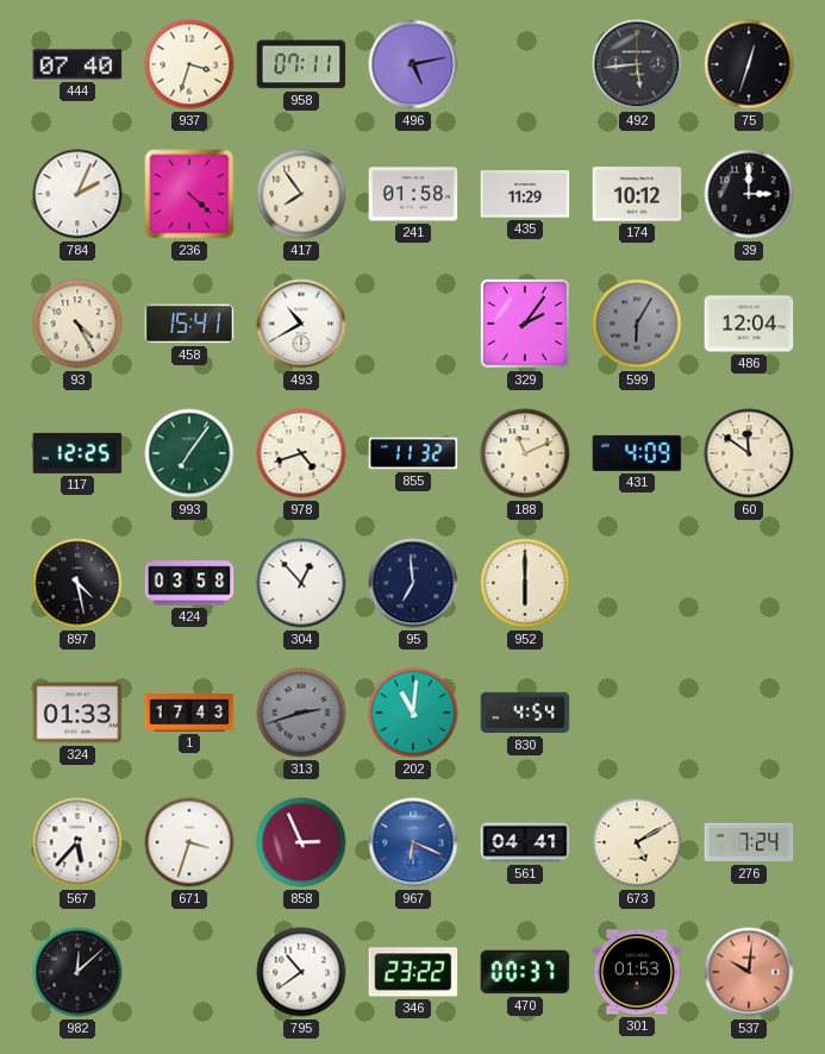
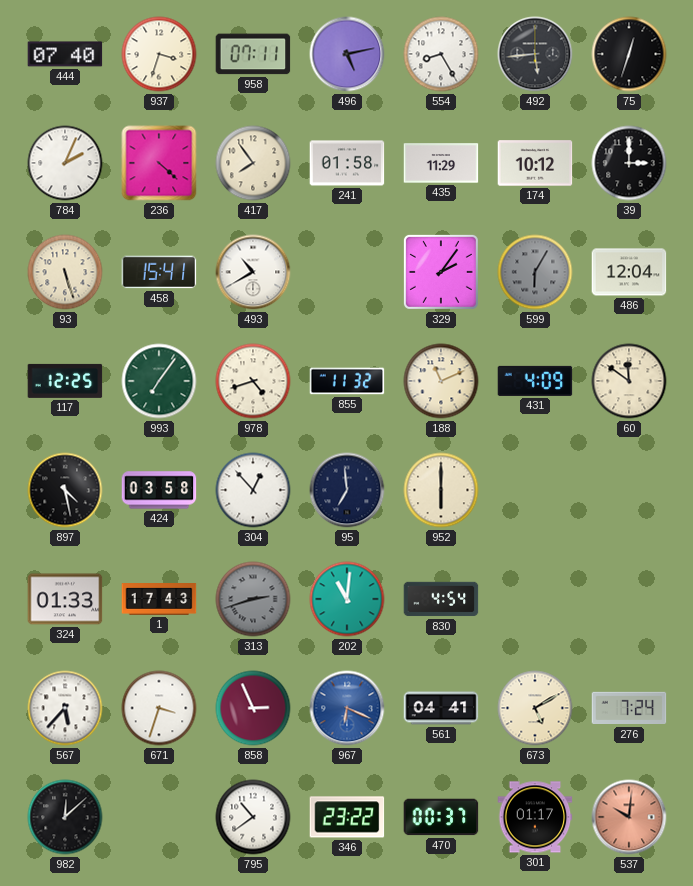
554: none -> 8:25
93: 4:25 -> 5:27
301: 01:53 -> 01:17
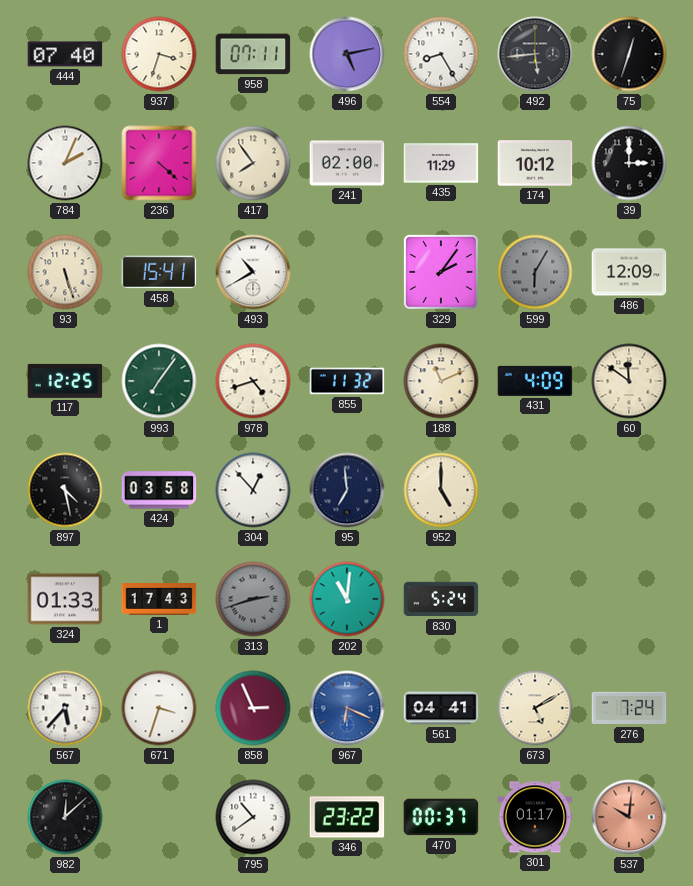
241: 01:58 -> 02:00
486: 12:04 -> 12:09
952: 6:00 -> 5:00
830: 4:54 -> 5:24
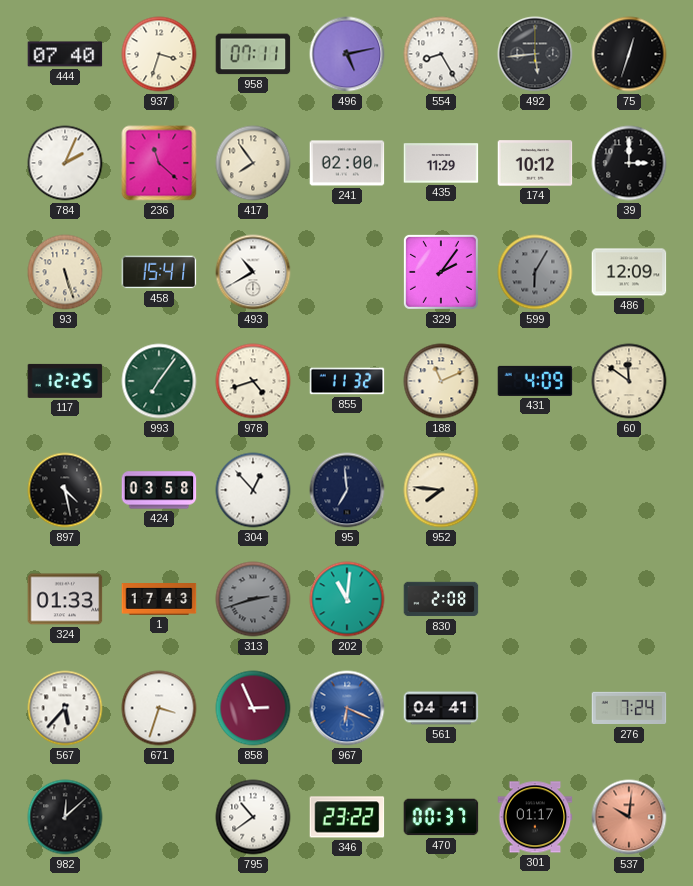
236: 4:22 -> 11:22
952: 5:00 -> 7:46
830: 5:24 -> 2:08
673: 5:10 -> none
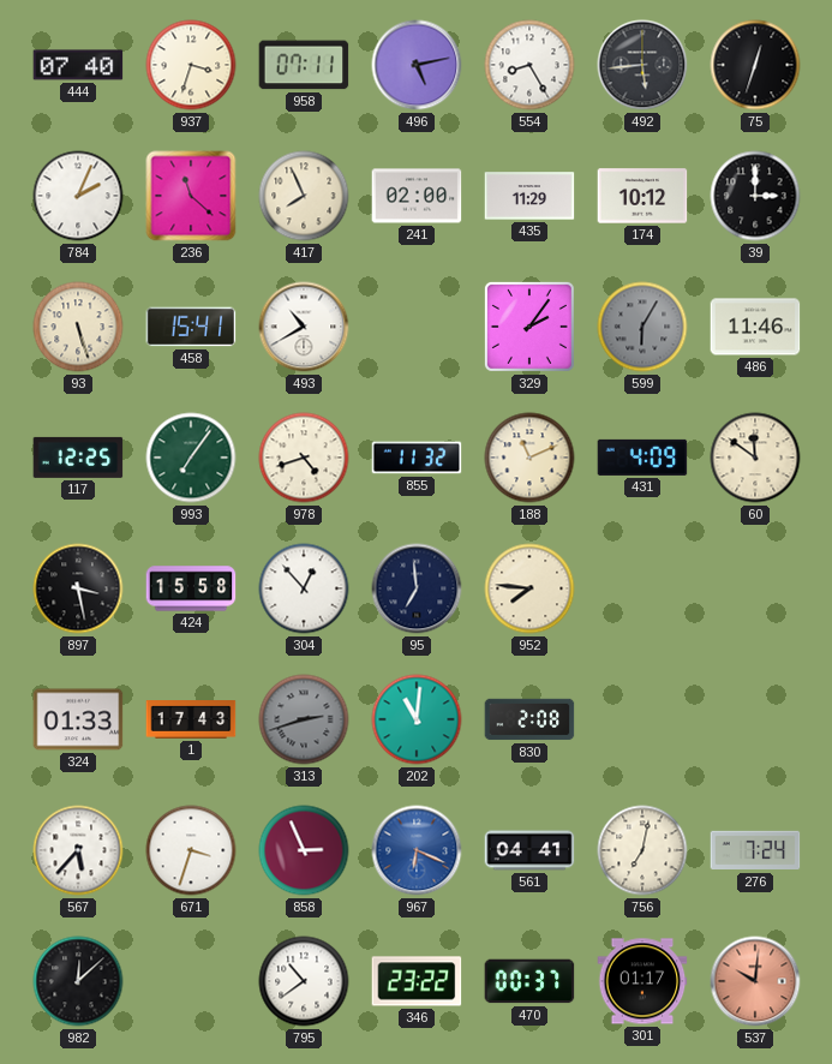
417: 7:54 -> 7:56
486: 12:09 -> 11:46
897: 4:28 -> 3:28
424: 03:58 -> 15:58
756: none -> 7:02
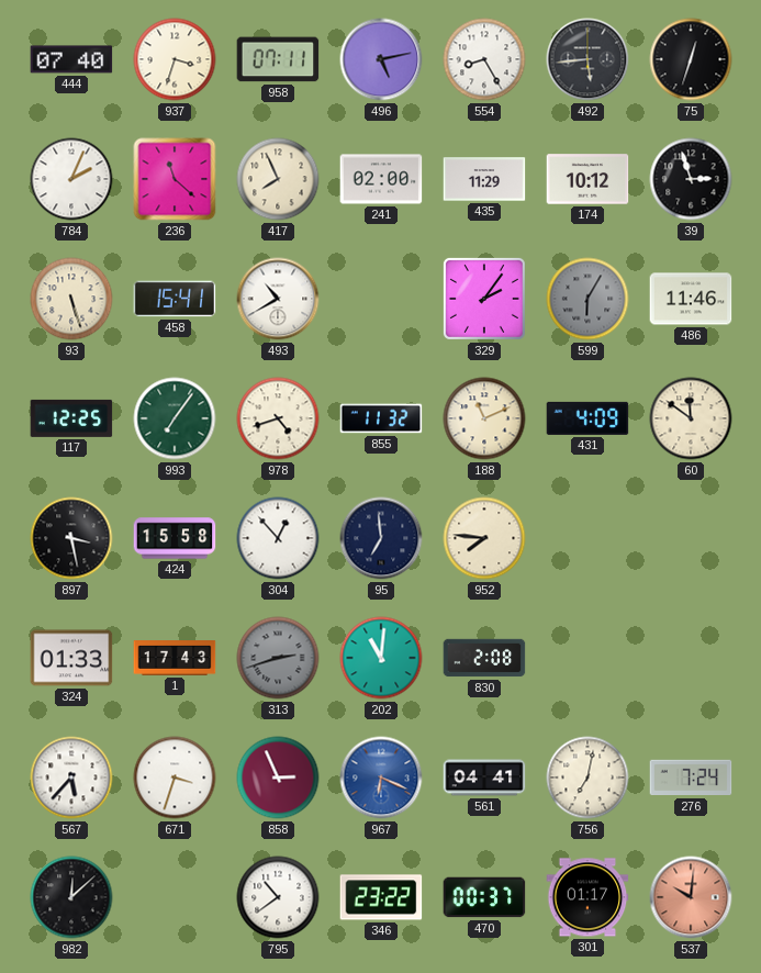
39: 3:00 -> 2:57
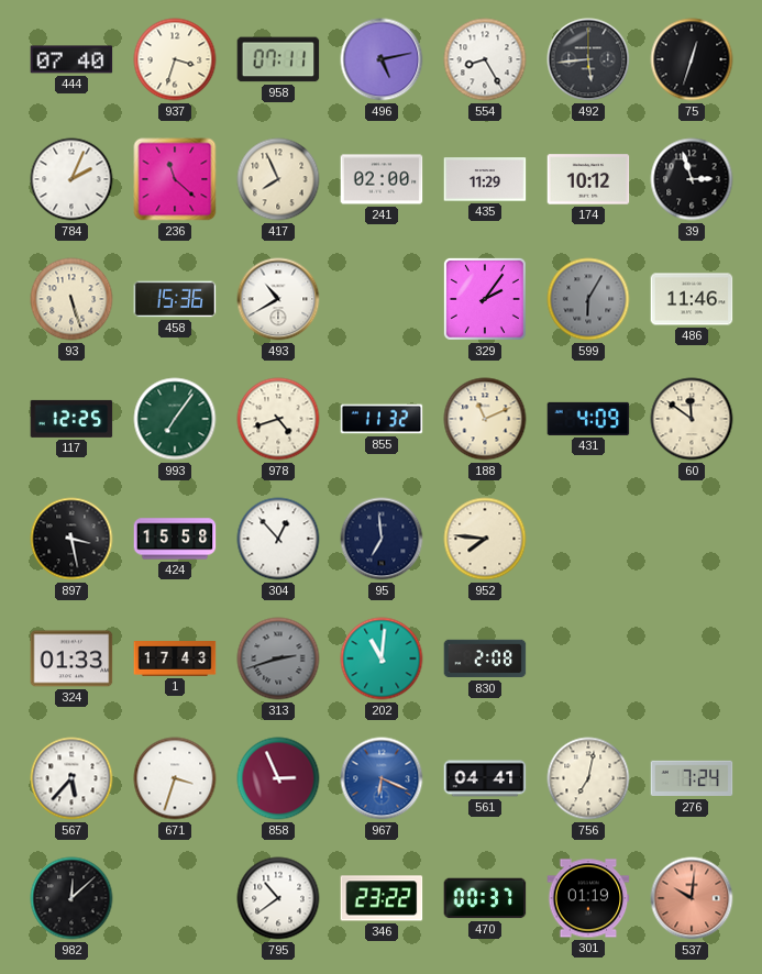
458: 15:41 -> 15:36
301: 01:17 -> 01:19
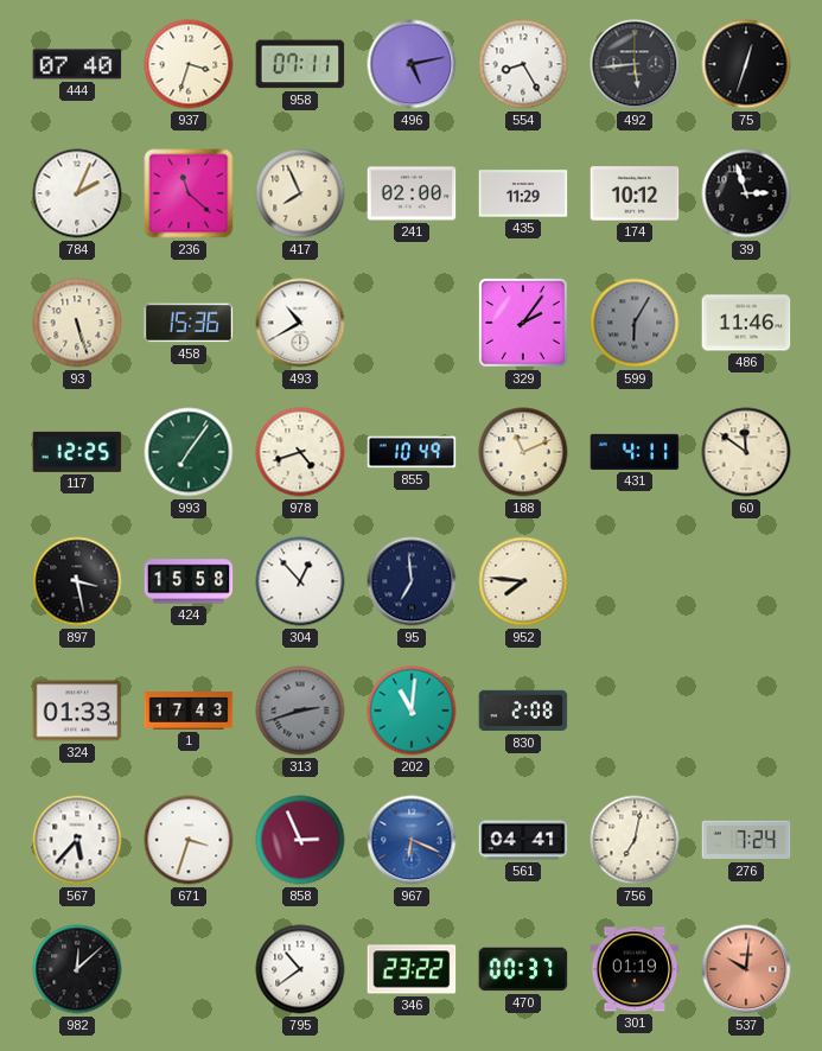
855: 11:32 -> 10:49
431: 4:09 -> 4:11
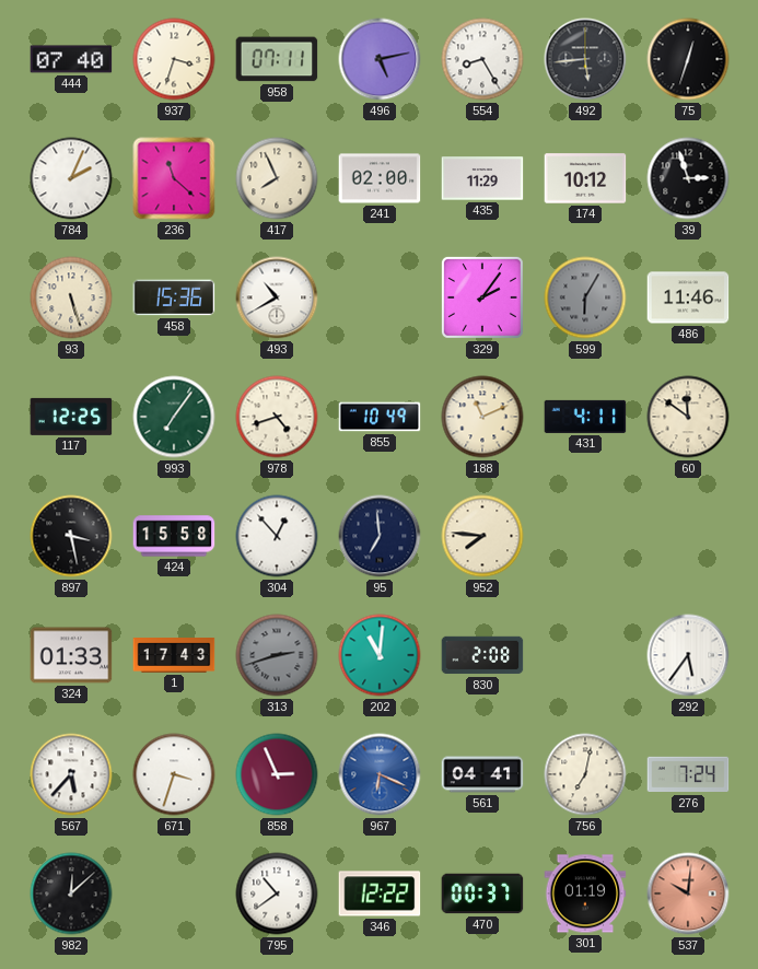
292: none -> 5:36
346: 23:22 -> 12:22
